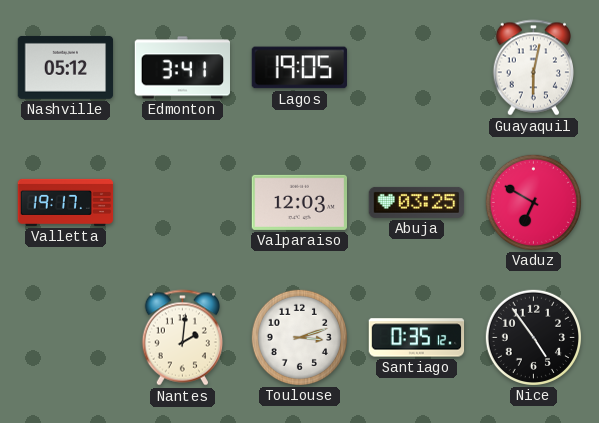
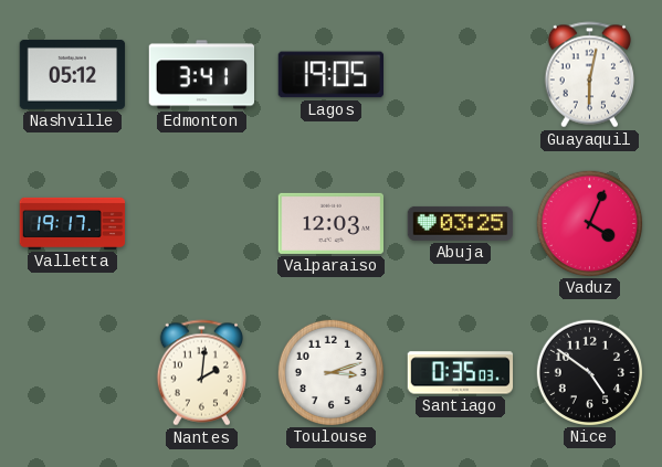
Vaduz: 6:50 -> 4:04
Santiago: 0:35:12 -> 0:35:03
Nice: 4:54 -> 4:51
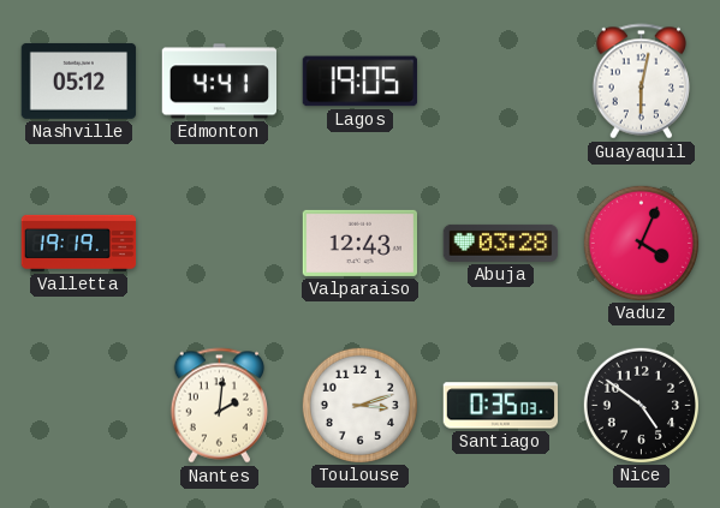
Edmonton: 3:41 -> 4:41
Valletta: 19:17 -> 19:19
Valparaiso: 12:03 -> 12:43
Abuja: 03:25 -> 03:28
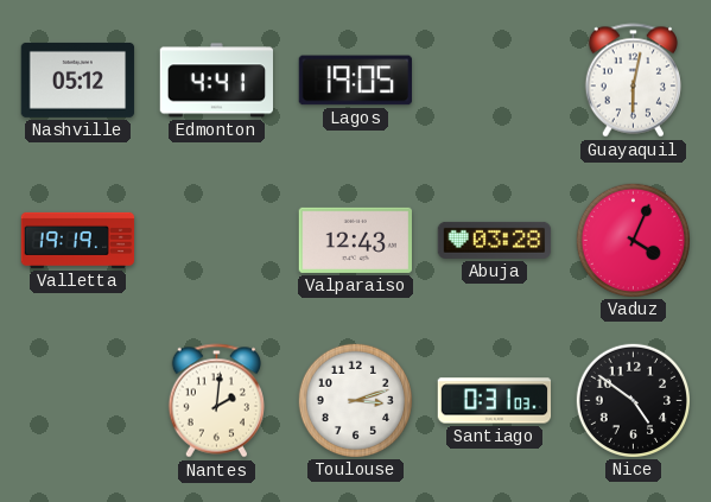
Santiago: 0:35 -> 0:31
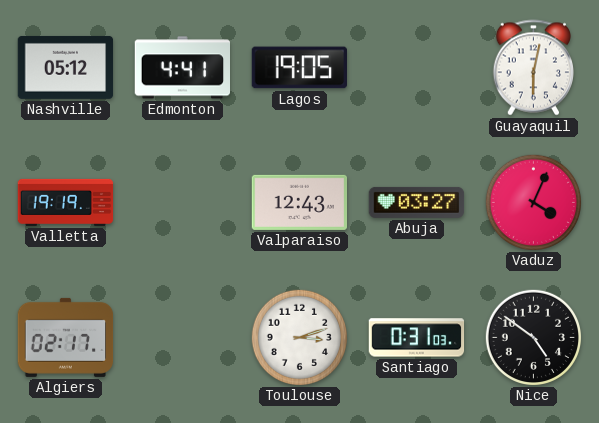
Abuja: 03:28 -> 03:27
Algiers: none -> 02:17
Nantes: 2:01 -> none
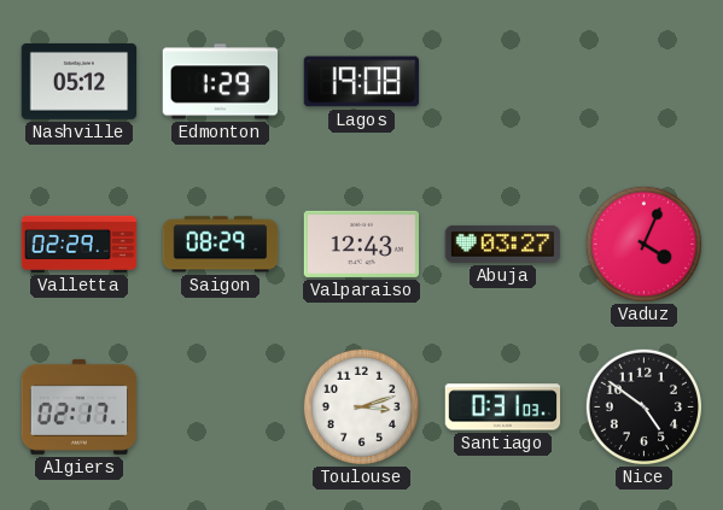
Edmonton: 4:41 -> 1:29
Lagos: 19:05 -> 19:08
Guayaquil: 6:02 -> none
Valletta: 19:19 -> 02:29
Saigon: none -> 08:29
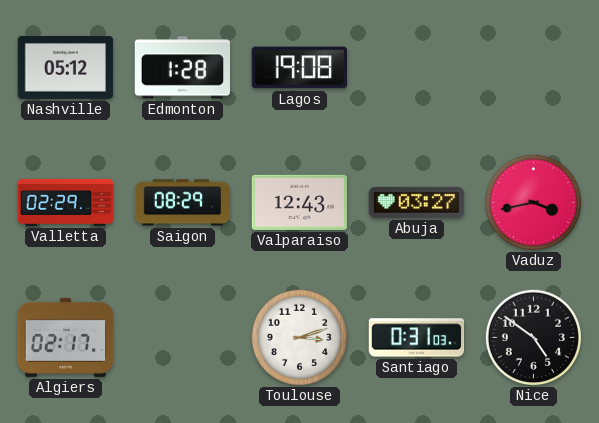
Edmonton: 1:29 -> 1:28
Vaduz: 4:04 -> 3:43
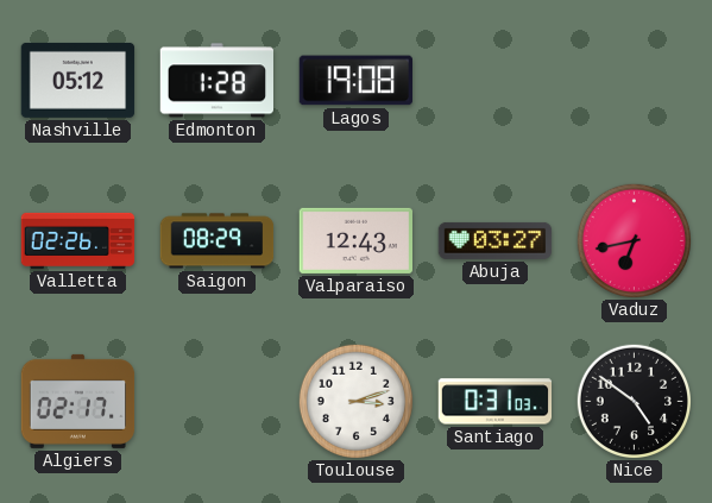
Valletta: 02:29 -> 02:26
Vaduz: 3:43 -> 6:43
